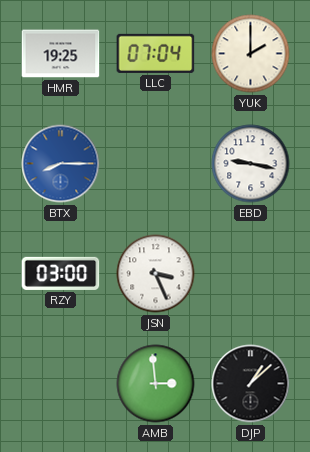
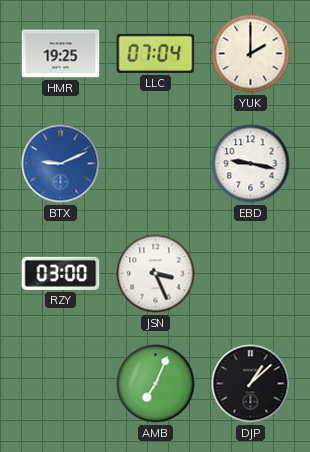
BTX: 8:15 -> 9:11
AMB: 2:59 -> 7:04
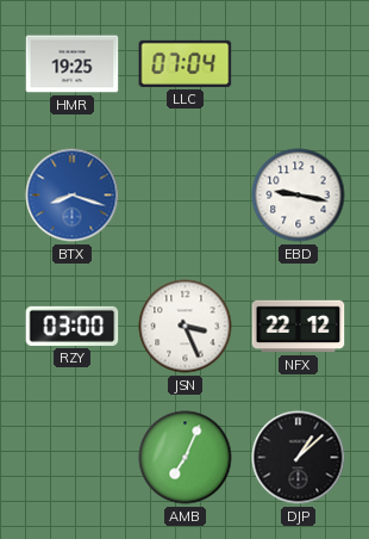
YUK: 2:00 -> none
BTX: 9:11 -> 8:18
NFX: none -> 22:12
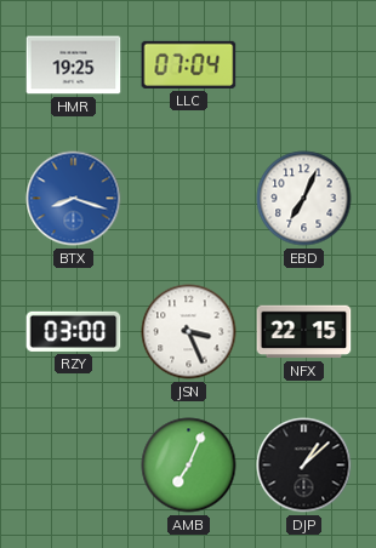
EBD: 9:17 -> 7:04
NFX: 22:12 -> 22:15
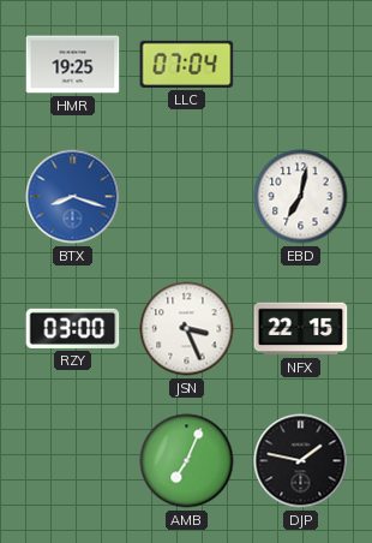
EBD: 7:04 -> 7:02
DJP: 1:08 -> 1:47
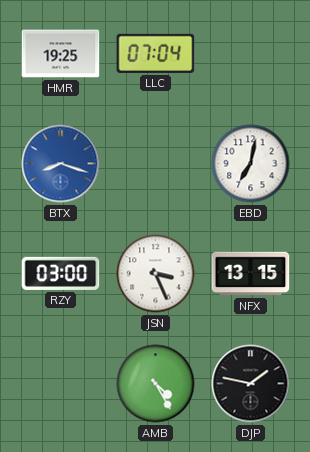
NFX: 22:15 -> 13:15
AMB: 7:04 -> 4:25
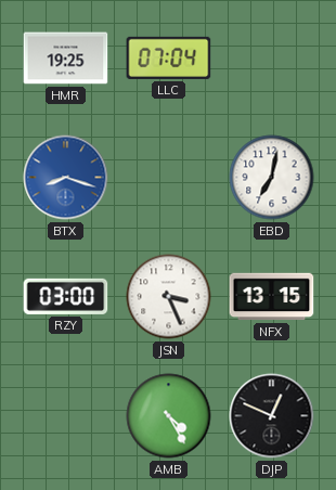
DJP: 1:47 -> 12:49
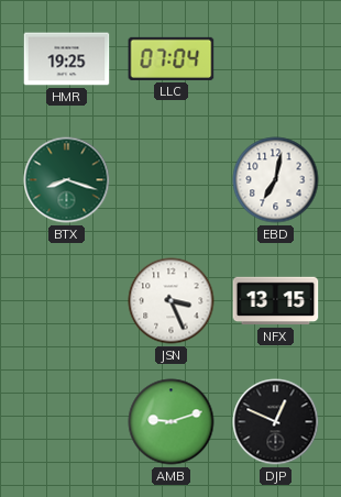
BTX dial: blue -> green
RZY: 03:00 -> none
AMB: 4:25 -> 9:12
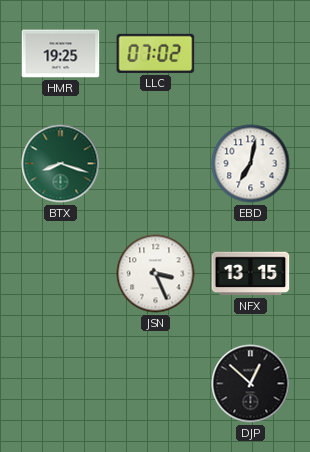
LLC: 07:04 -> 07:02
AMB: 9:12 -> none
DJP: 12:49 -> 12:52
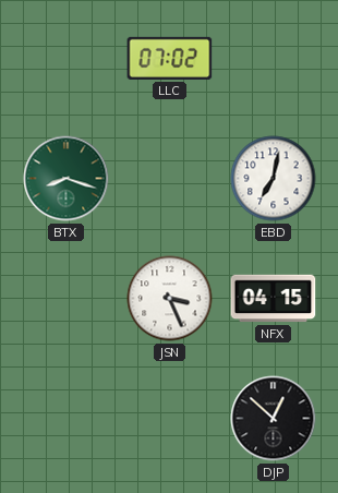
HMR: 19:25 -> none
NFX: 13:15 -> 04:15
